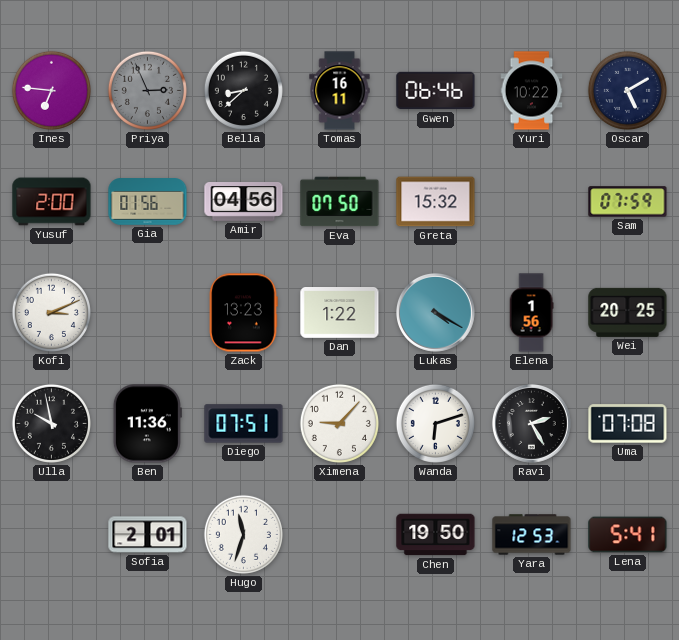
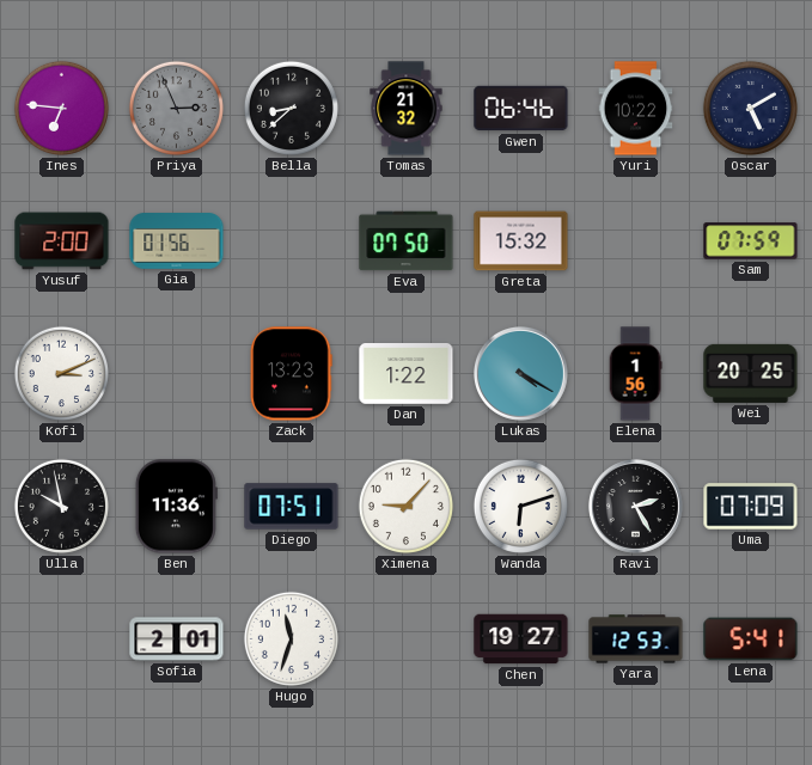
Tomas: 16:11 -> 21:32
Amir: 04:56 -> none
Uma: 07:08 -> 07:09
Chen: 19:50 -> 19:27
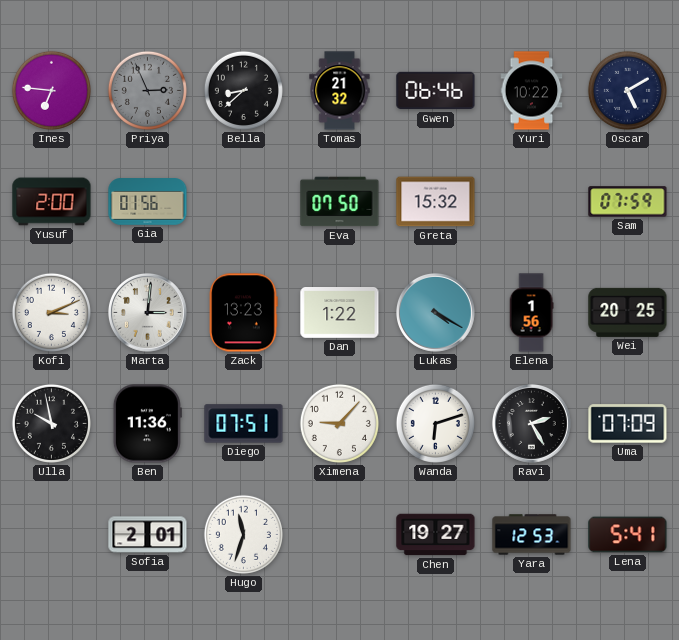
Marta: none -> 3:01
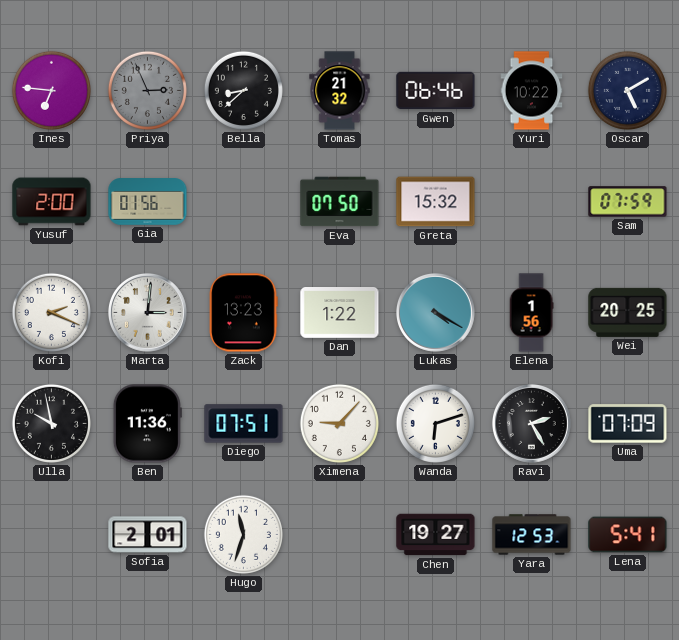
Kofi: 3:11 -> 2:19
